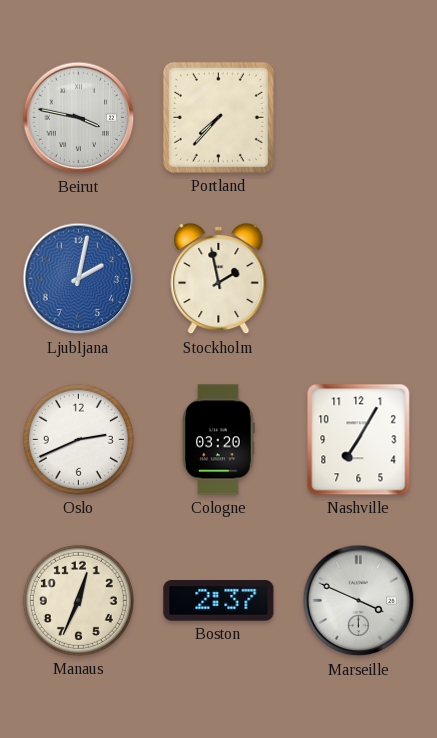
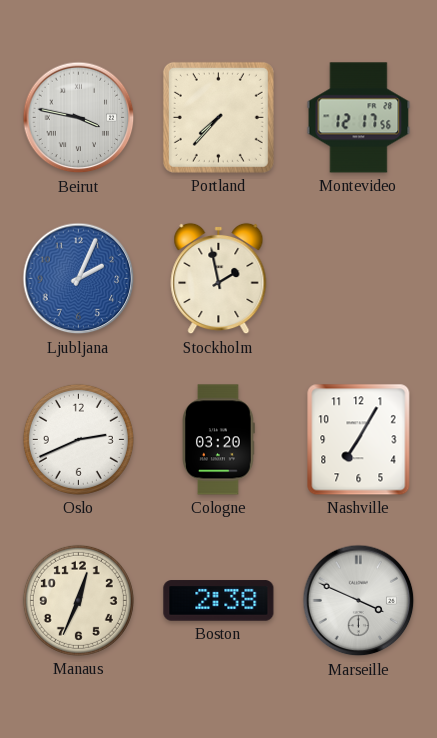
Montevideo: none -> 12:17
Ljubljana: 2:02 -> 2:04
Boston: 2:37 -> 2:38
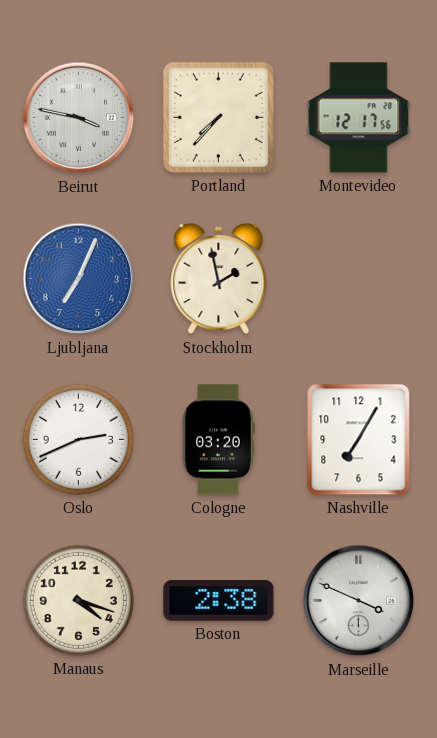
Ljubljana: 2:04 -> 7:04
Manaus: 12:34 -> 4:18
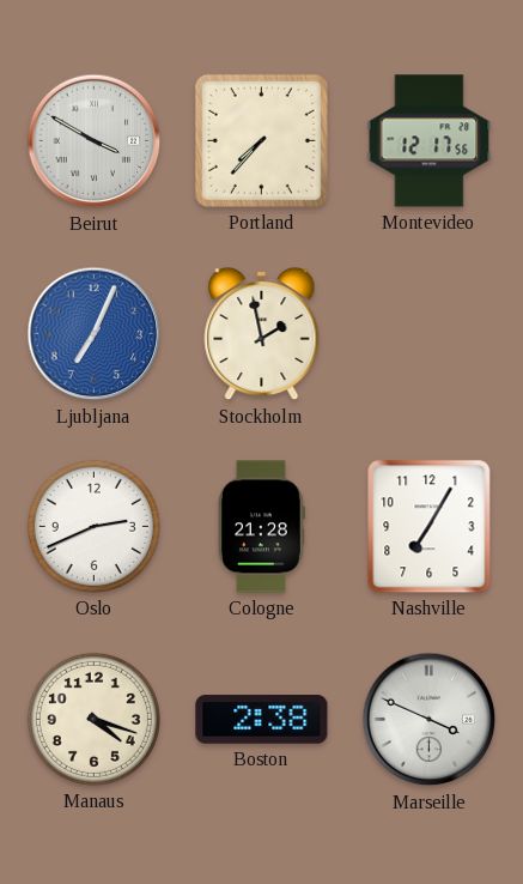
Beirut: 3:47 -> 3:50
Cologne: 03:20 -> 21:28
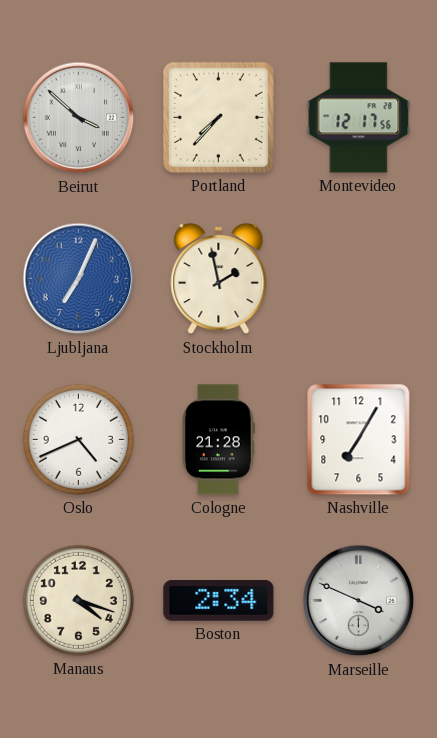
Beirut: 3:50 -> 3:52
Oslo: 2:41 -> 4:41
Boston: 2:38 -> 2:34
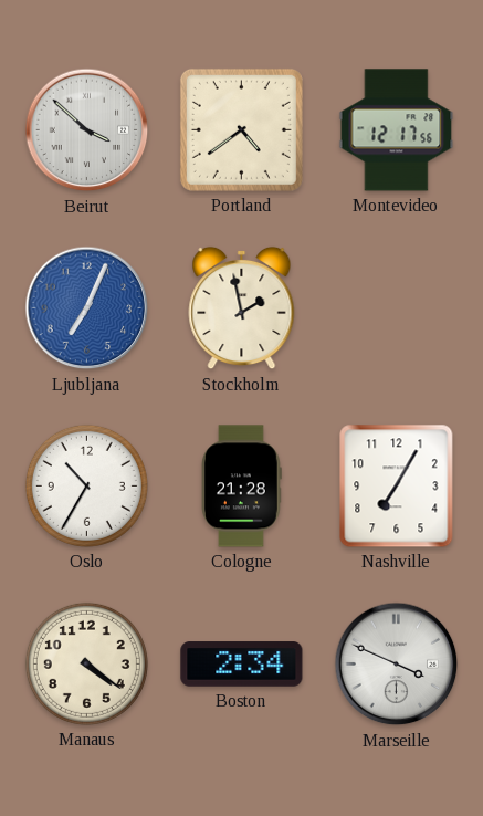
Portland: 7:37 -> 4:39
Oslo: 4:41 -> 10:35
Manaus: 4:18 -> 4:21
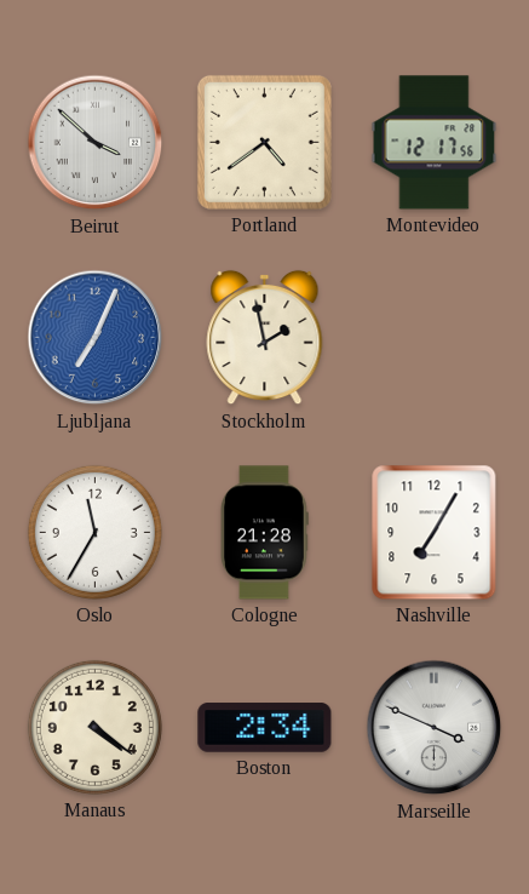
Oslo: 10:35 -> 11:35
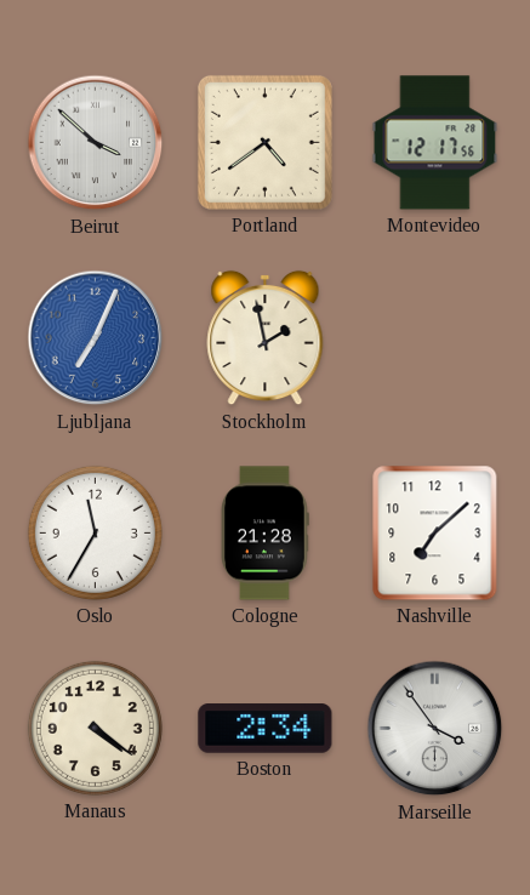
Nashville: 7:05 -> 7:08
Marseille: 3:49 -> 3:54
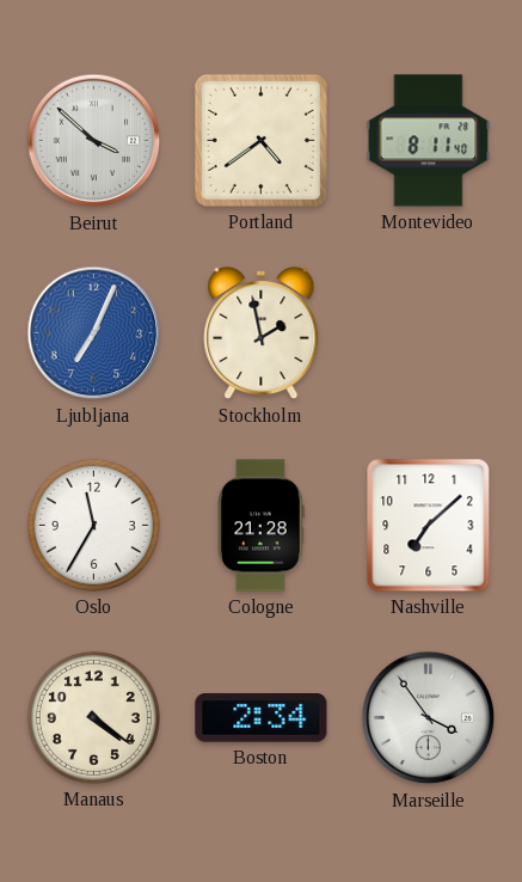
Montevideo: 12:17 -> 8:11
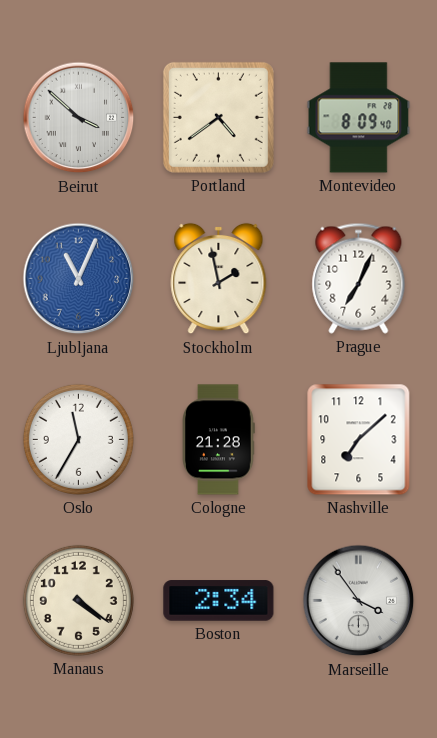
Montevideo: 8:11 -> 8:09
Ljubljana: 7:04 -> 11:04
Prague: none -> 7:04
